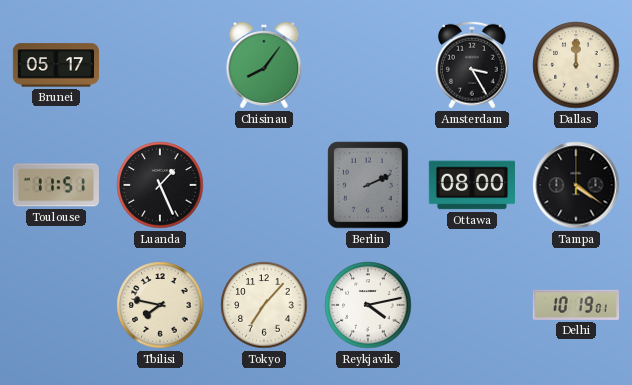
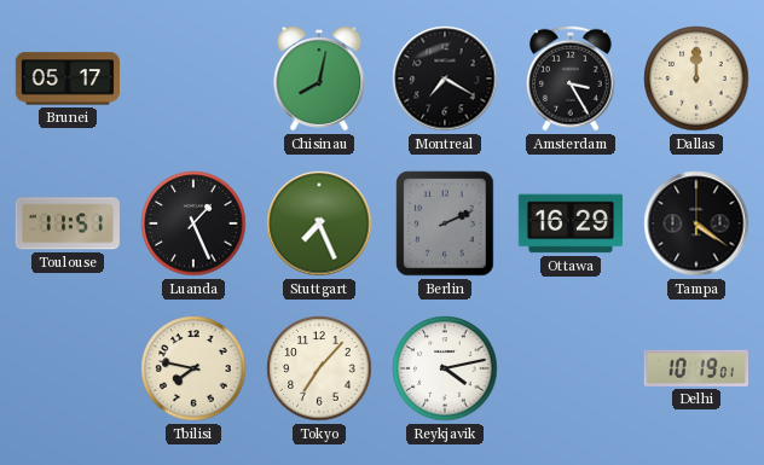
Chisinau: 8:06 -> 8:02
Montreal: none -> 7:20
Stuttgart: none -> 7:26
Ottawa: 08:00 -> 16:29
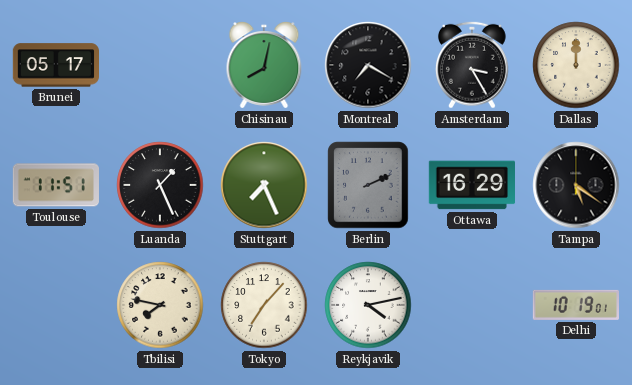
Tampa: 4:21 -> 5:21
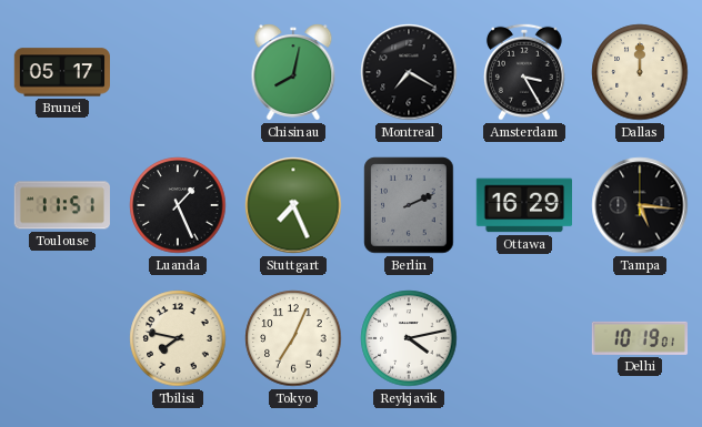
Tampa: 5:21 -> 5:16
Tokyo: 7:07 -> 7:04
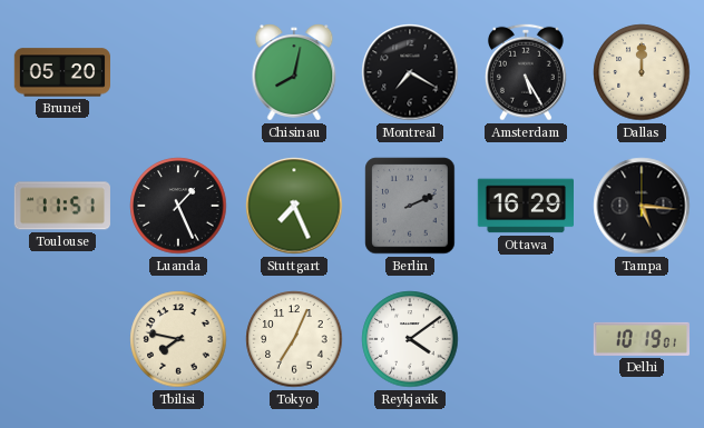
Brunei: 05:17 -> 05:20
Amsterdam: 3:25 -> 5:25
Reykjavik: 4:13 -> 4:09
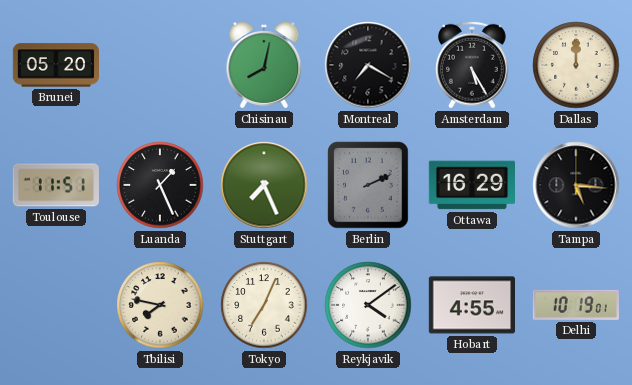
Hobart: none -> 4:55
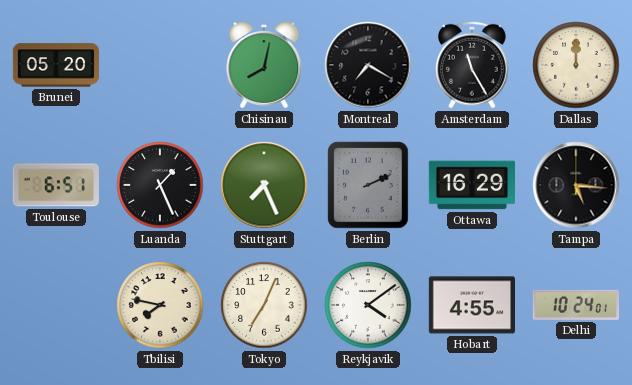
Amsterdam: 5:25 -> 11:25
Toulouse: 11:51 -> 6:51
Delhi: 10:19 -> 10:24
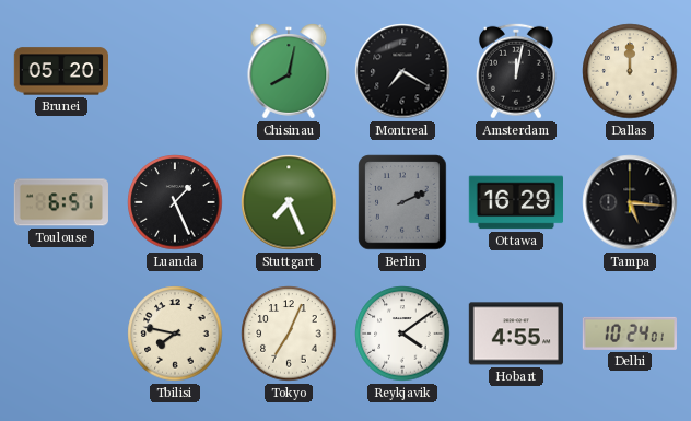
Amsterdam: 11:25 -> 12:02
